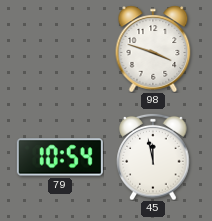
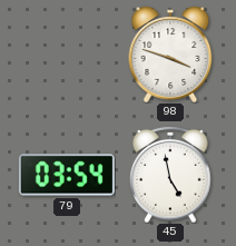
79: 10:54 -> 03:54
45: 11:58 -> 4:58
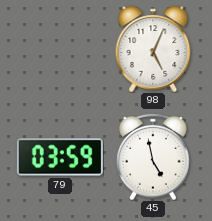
98: 3:48 -> 5:04
79: 03:54 -> 03:59
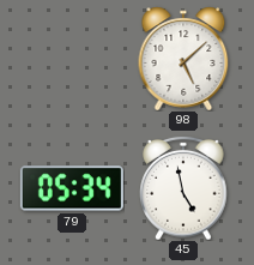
98: 5:04 -> 5:08
79: 03:59 -> 05:34
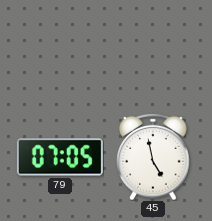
98: 5:08 -> none
79: 05:34 -> 07:05
